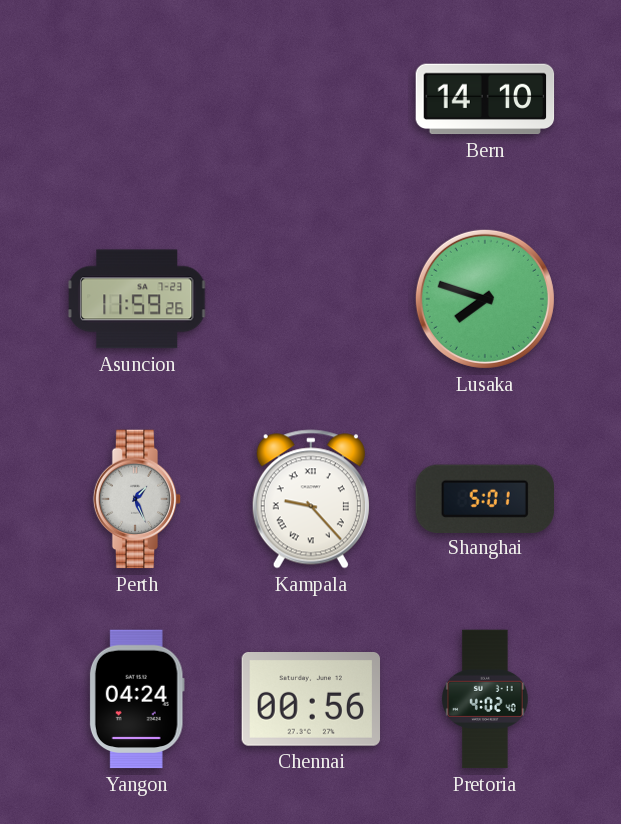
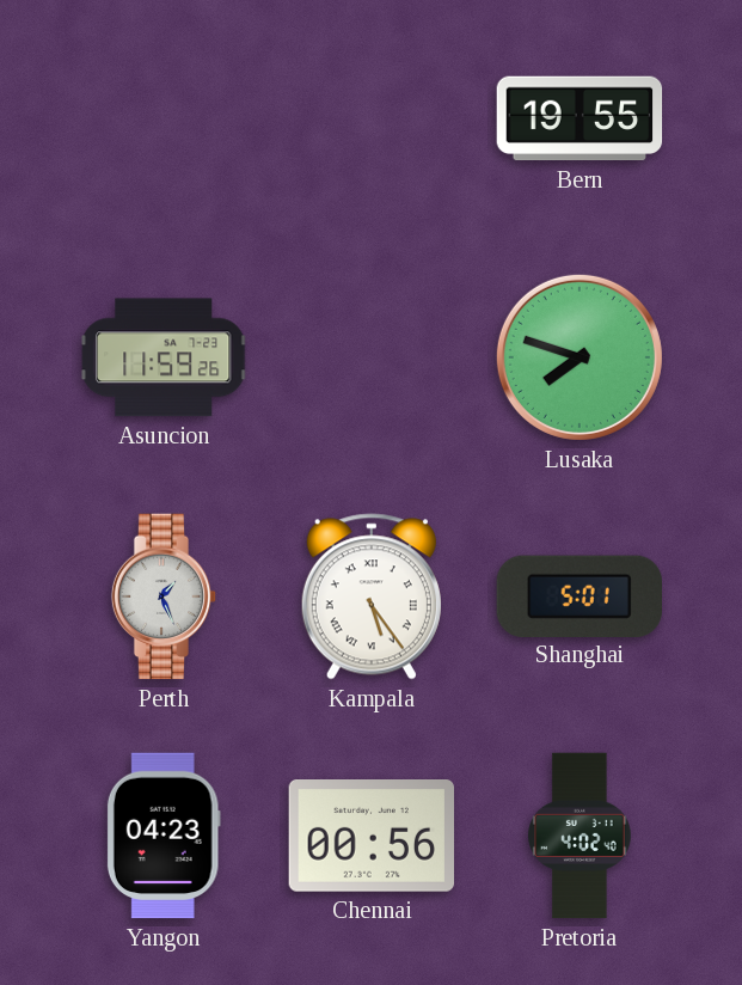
Bern: 14:10 -> 19:55
Kampala: 9:23 -> 5:24
Yangon: 04:24 -> 04:23
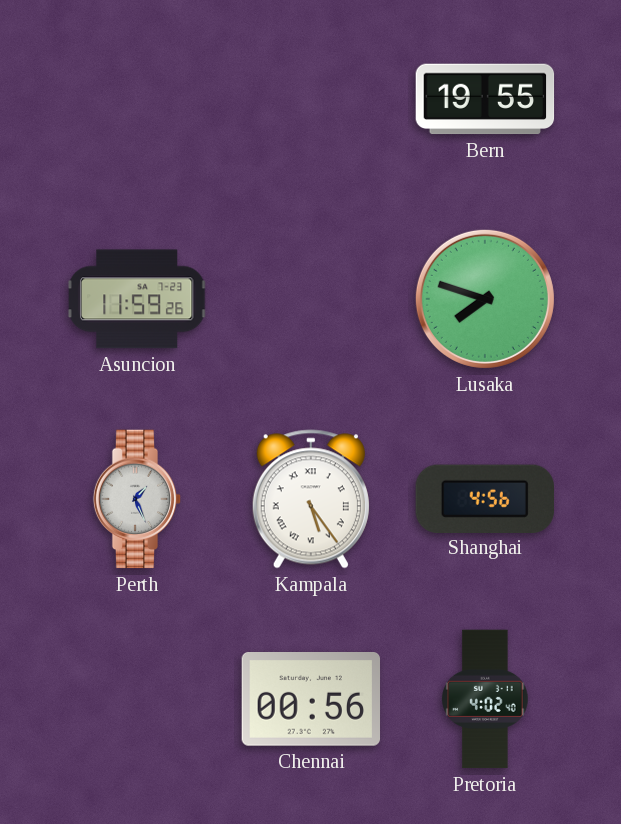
Shanghai: 5:01 -> 4:56
Yangon: 04:23 -> none
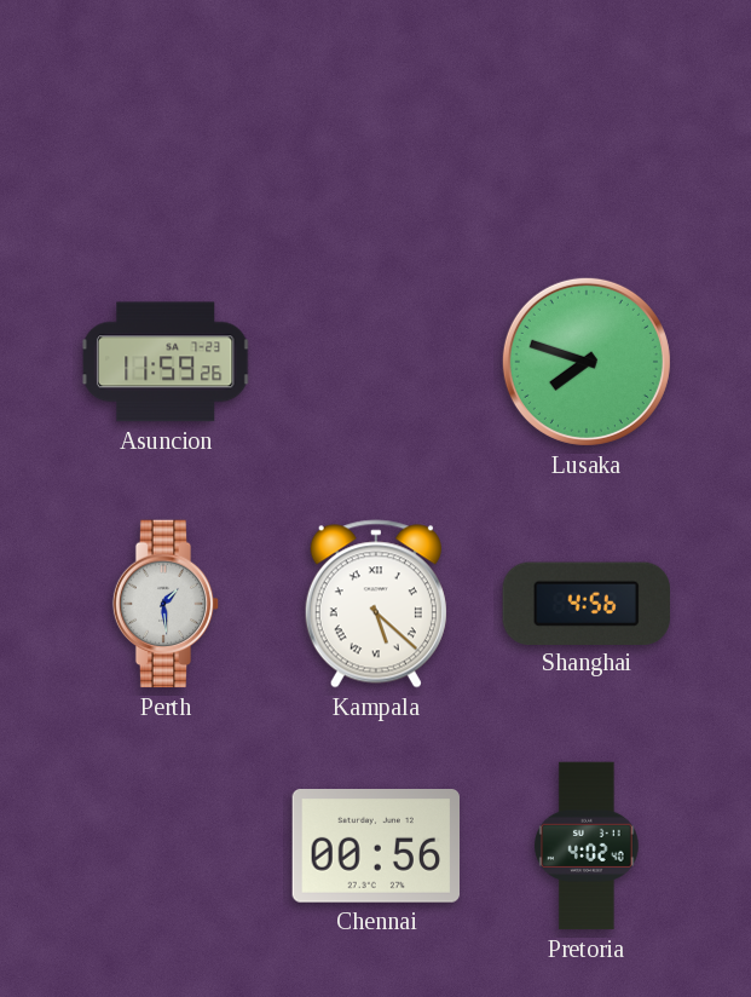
Bern: 19:55 -> none
Perth: 1:26 -> 1:29
Kampala: 5:24 -> 5:22
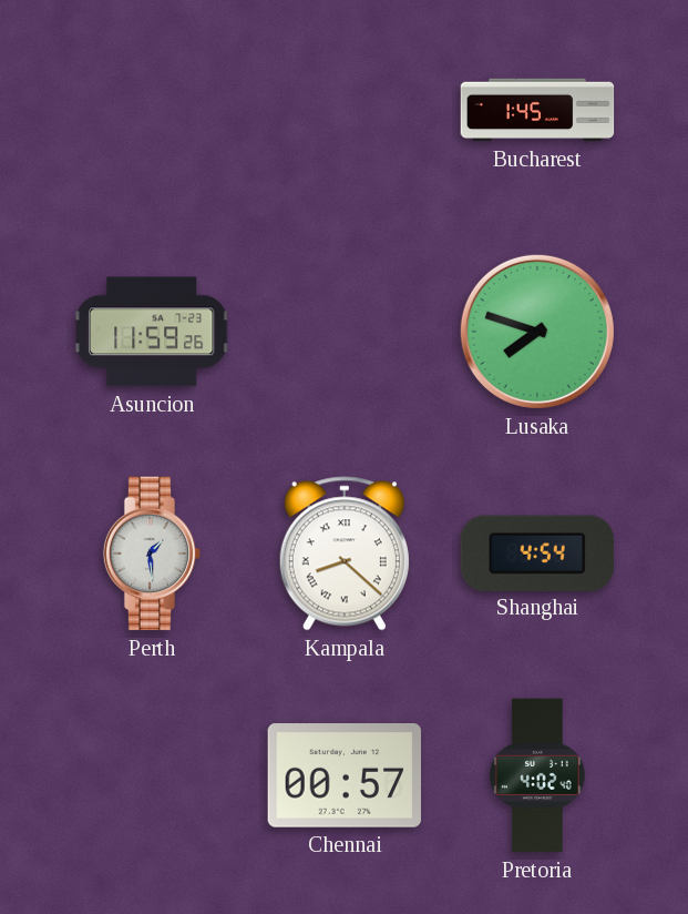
Bucharest: none -> 1:45
Kampala: 5:22 -> 8:22
Shanghai: 4:56 -> 4:54
Chennai: 00:56 -> 00:57
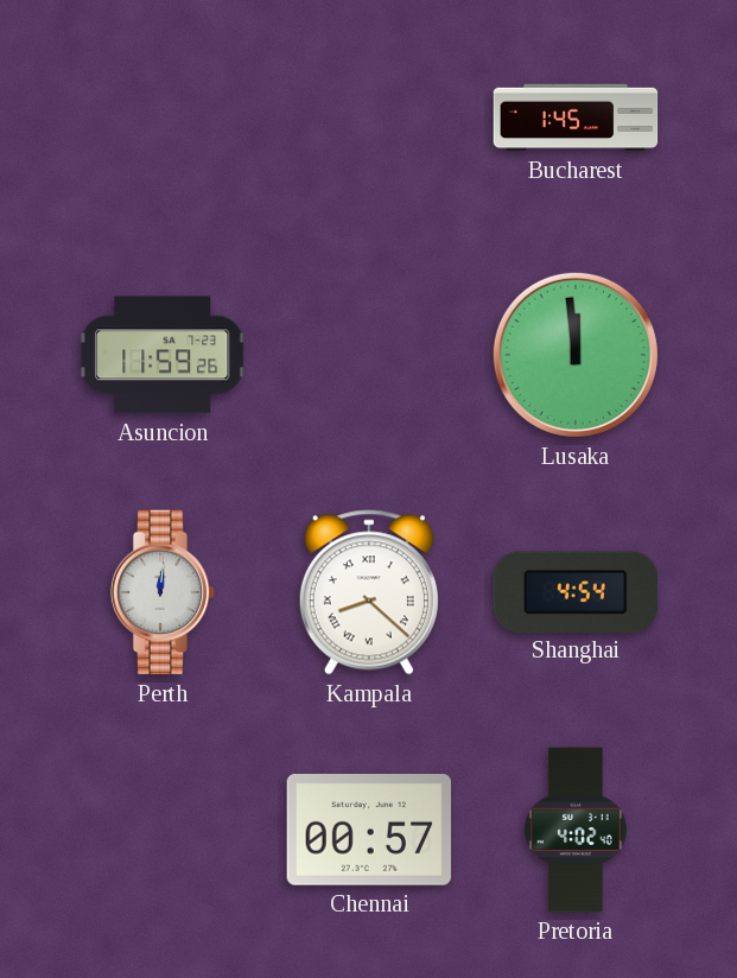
Lusaka: 7:48 -> 11:59
Perth: 1:29 -> 12:01
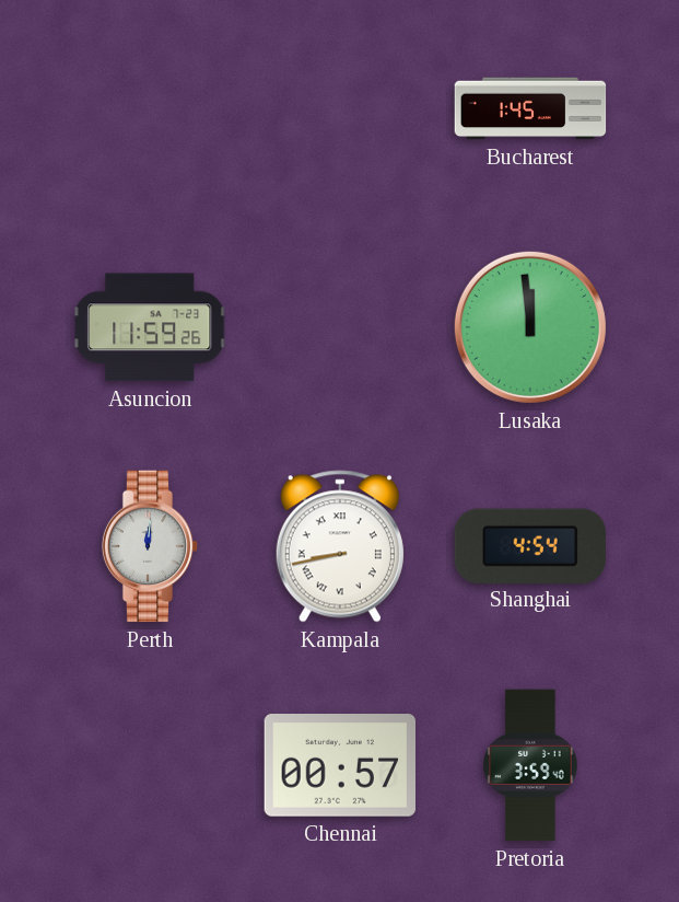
Kampala: 8:22 -> 8:43
Pretoria: 4:02 -> 3:59
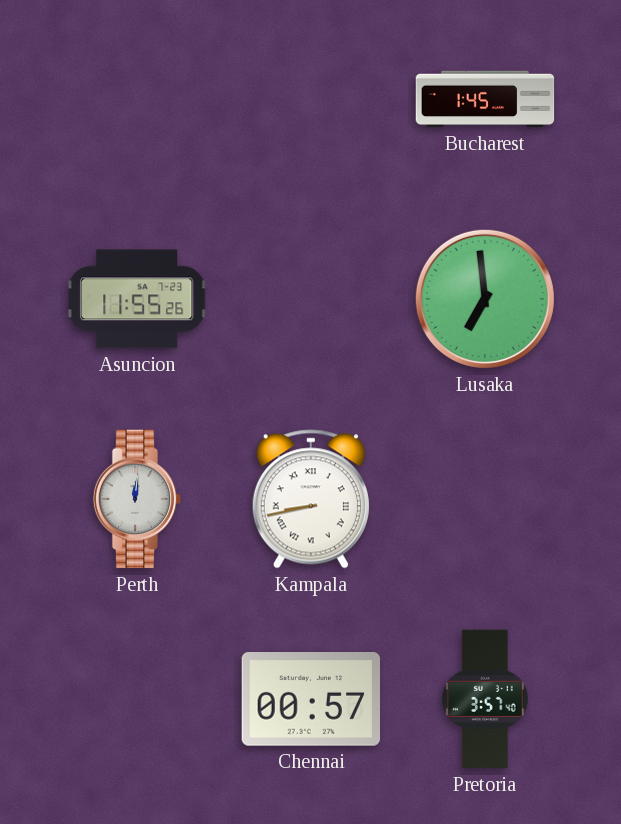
Asuncion: 11:59 -> 11:55
Lusaka: 11:59 -> 6:59
Shanghai: 4:54 -> none
Pretoria: 3:59 -> 3:57
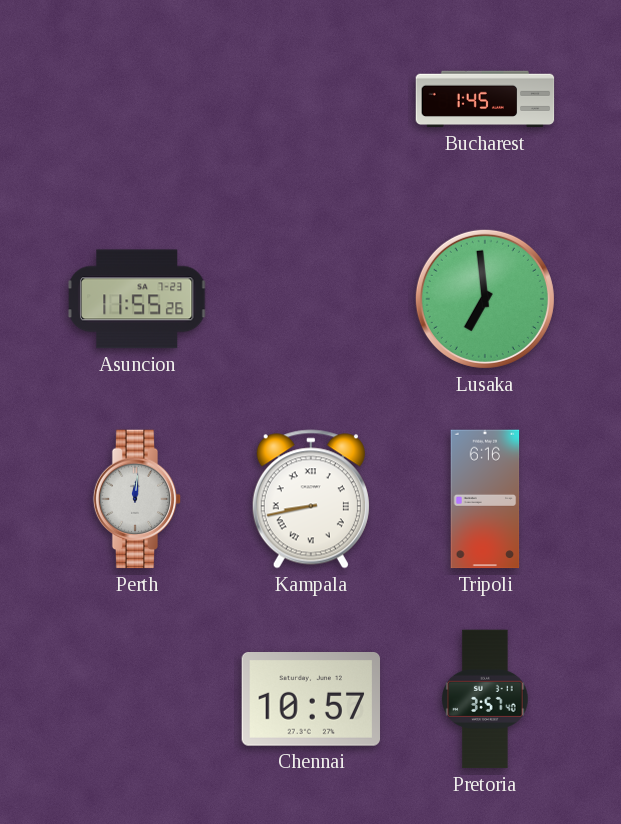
Tripoli: none -> 6:16
Chennai: 00:57 -> 10:57
